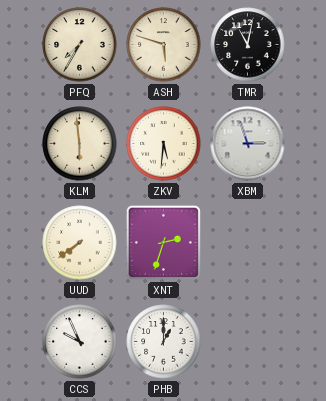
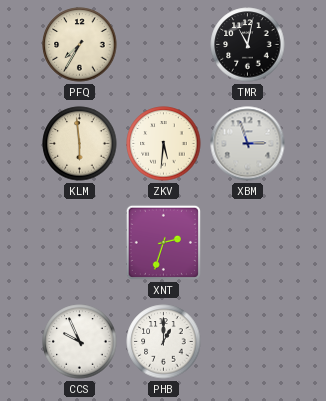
ASH: 5:48 -> none
UUD: 7:39 -> none
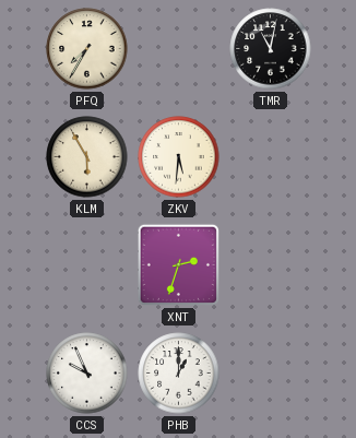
KLM: 5:59 -> 5:55
XBM: 2:57 -> none
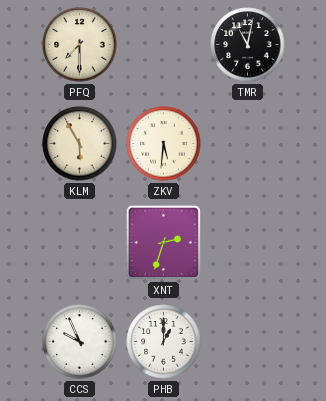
PFQ: 7:35 -> 7:30
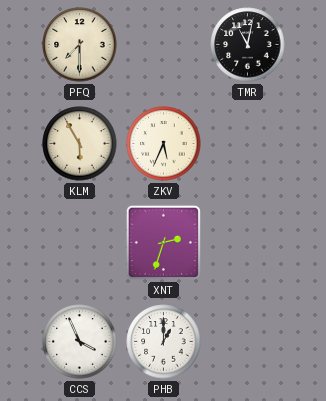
ZKV: 5:31 -> 5:34
CCS: 9:56 -> 3:56
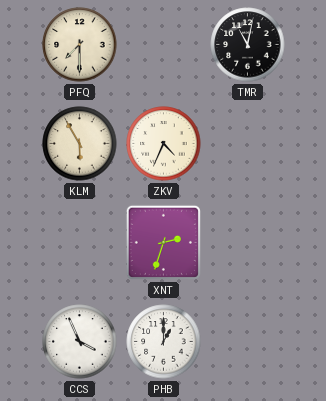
ZKV: 5:34 -> 4:34
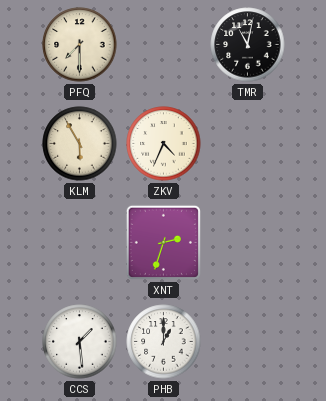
CCS: 3:56 -> 1:29
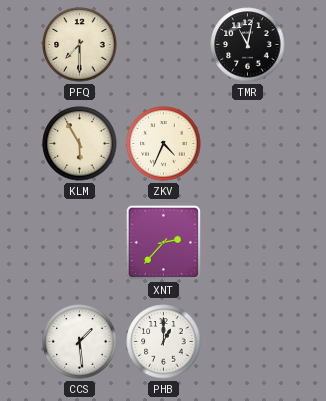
XNT: 2:33 -> 2:37
